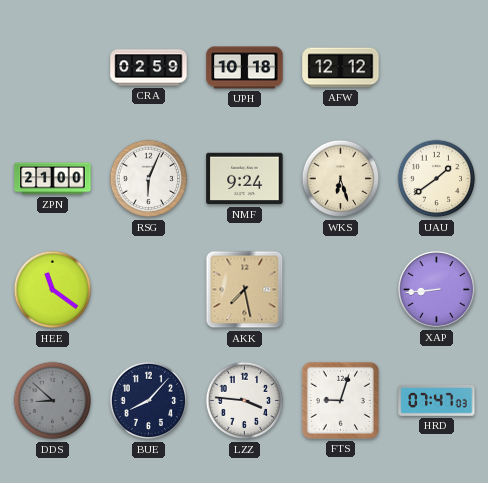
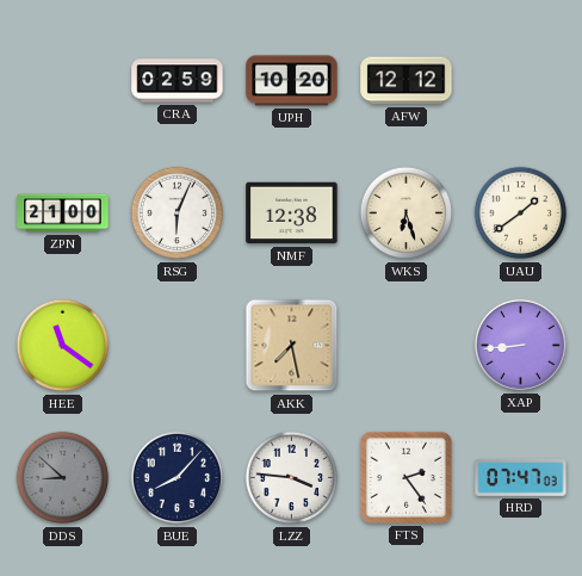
UPH: 10:18 -> 10:20
NMF: 9:24 -> 12:38
FTS: 9:03 -> 2:24
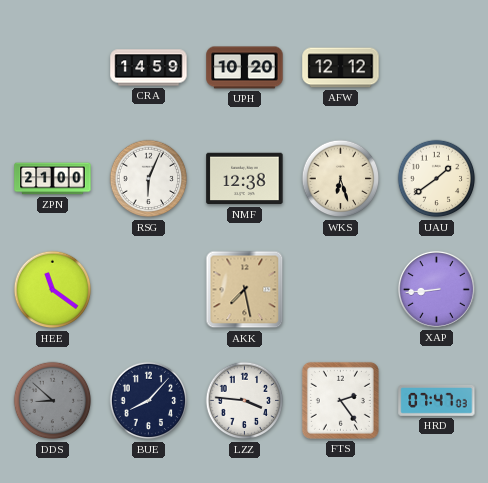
CRA: 02:59 -> 14:59
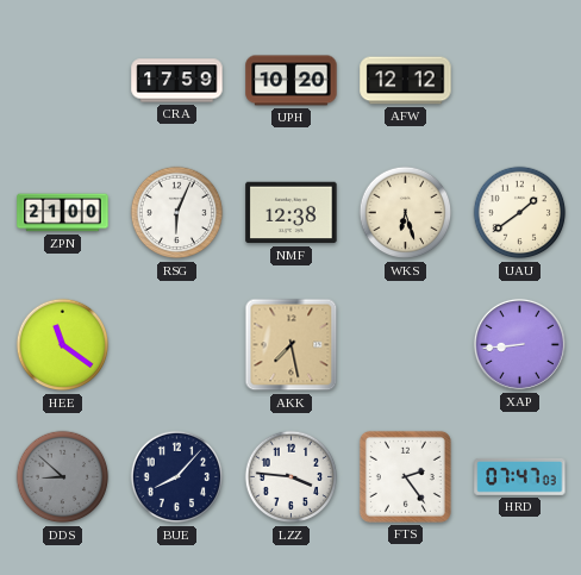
CRA: 14:59 -> 17:59
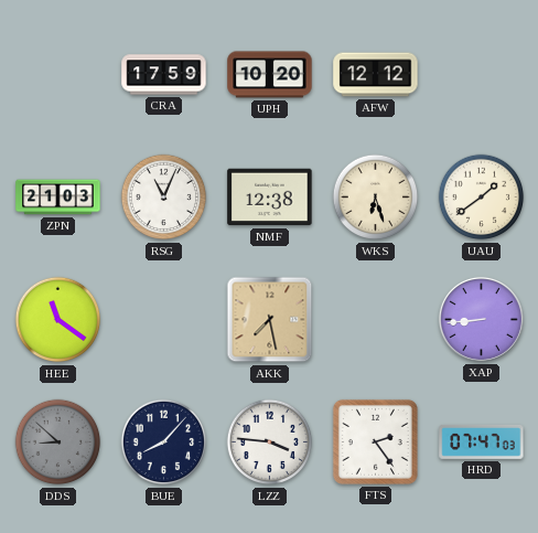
ZPN: 21:00 -> 21:03
RSG: 6:04 -> 11:04
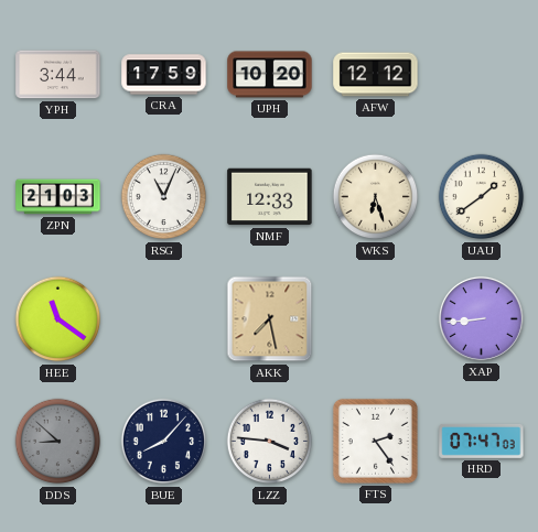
YPH: none -> 3:44
NMF: 12:38 -> 12:33
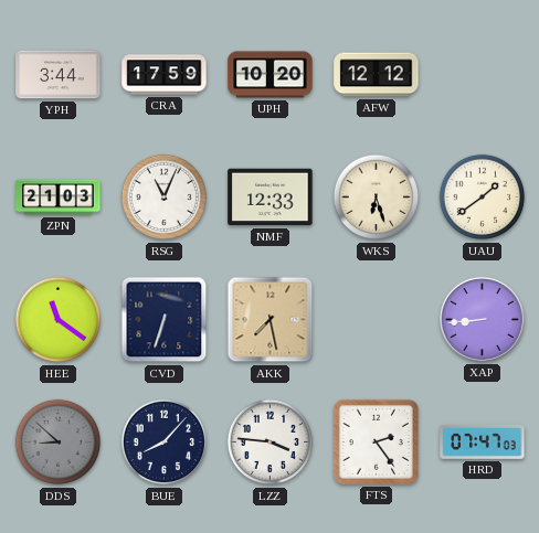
CVD: none -> 6:33
